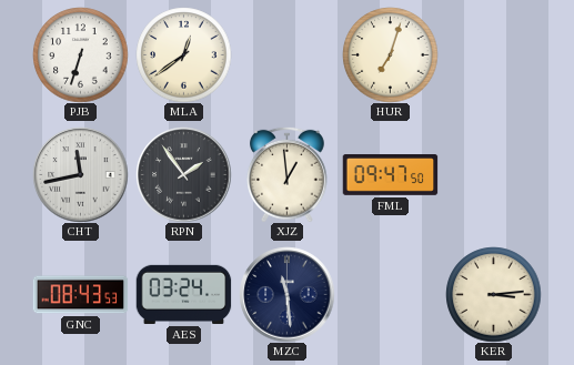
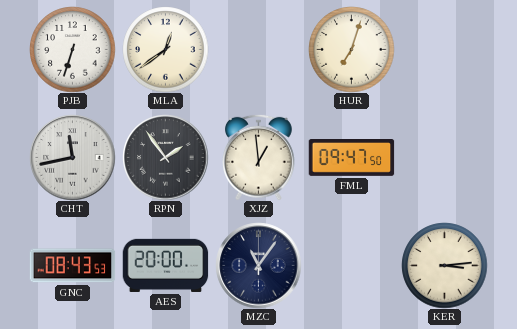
AES: 03:24 -> 20:00
MZC: 11:29 -> 11:06
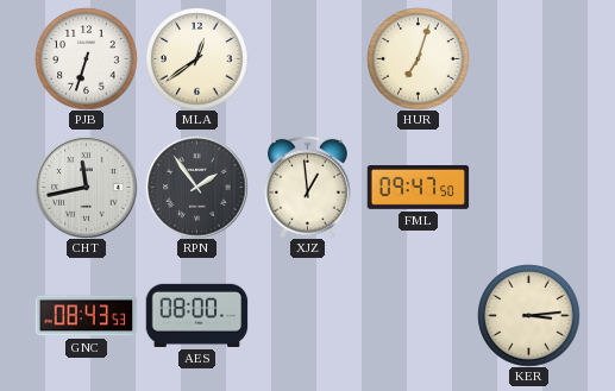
AES: 20:00 -> 08:00
MZC: 11:06 -> none
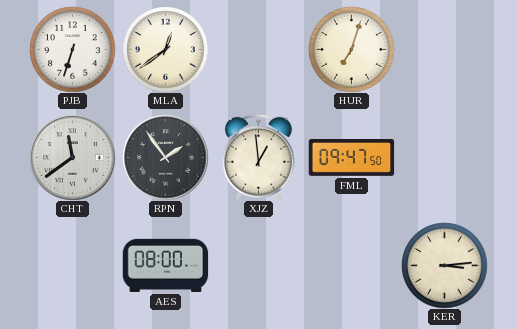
CHT: 11:43 -> 11:39
GNC: 08:43 -> none
